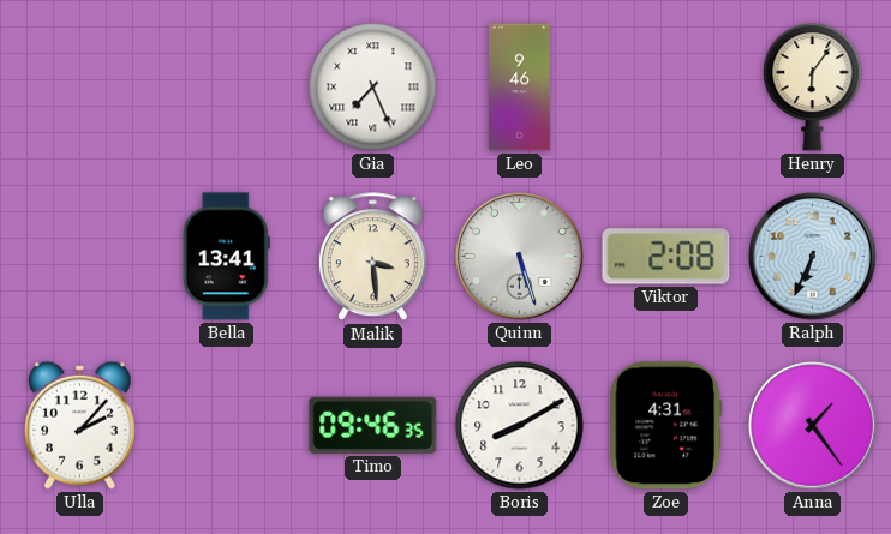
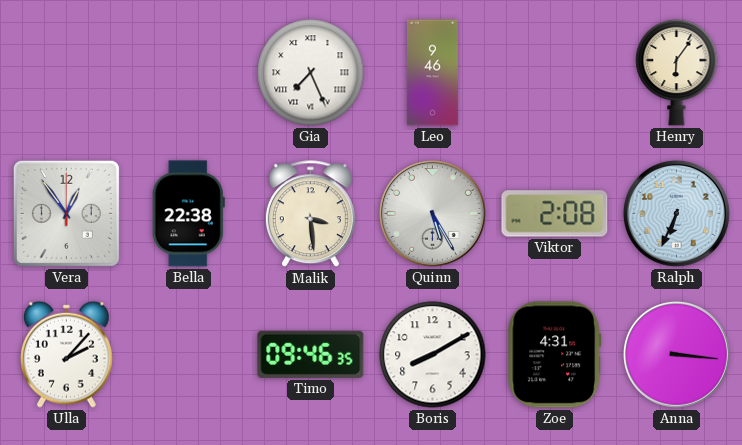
Vera: none -> 12:54
Bella: 13:41 -> 22:38
Quinn: 5:27 -> 5:25
Anna: 1:24 -> 3:16
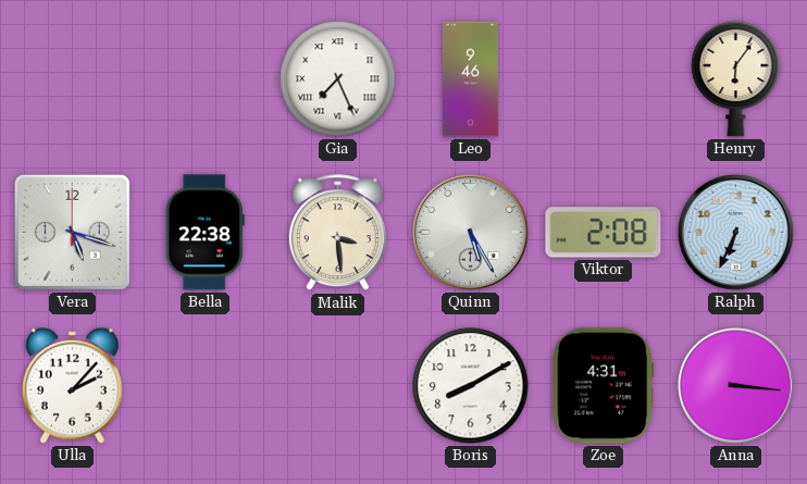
Vera: 12:54 -> 5:18
Timo: 09:46 -> none
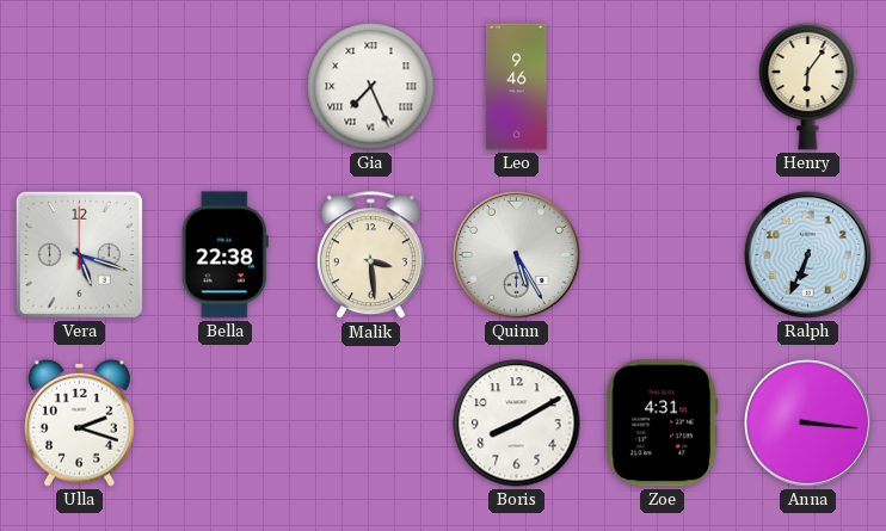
Viktor: 2:08 -> none
Ulla: 2:07 -> 2:18
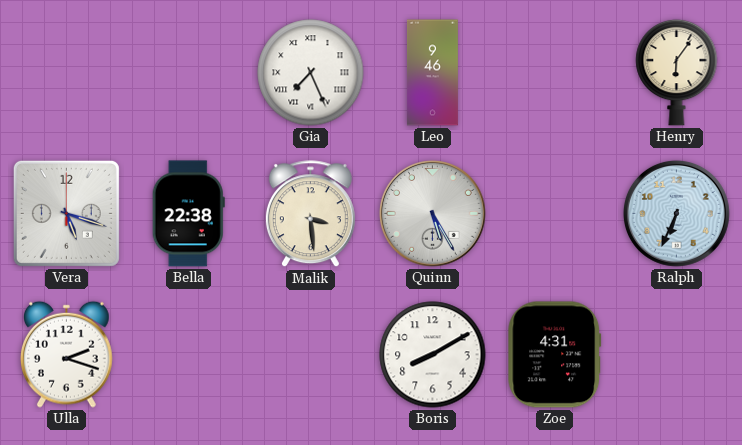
Anna: 3:16 -> none
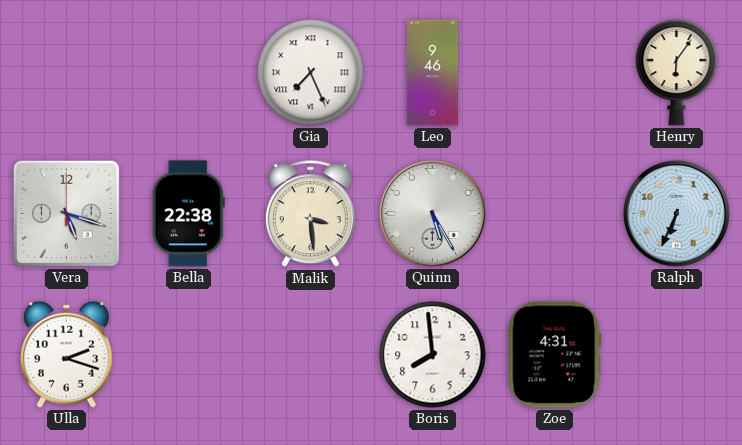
Boris: 8:10 -> 7:59
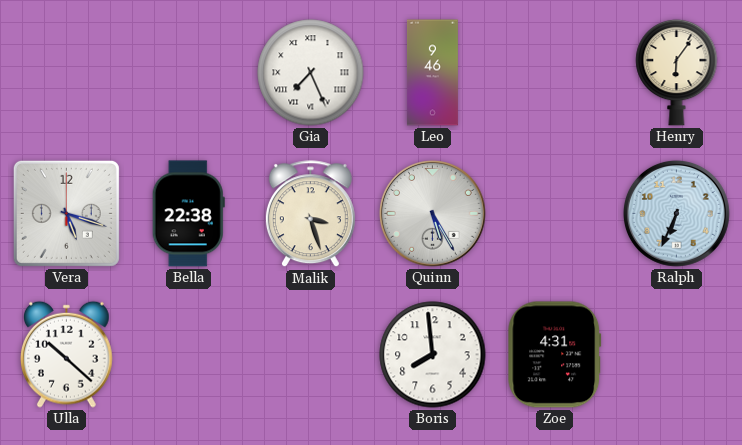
Malik: 3:29 -> 3:27
Ulla: 2:18 -> 10:22
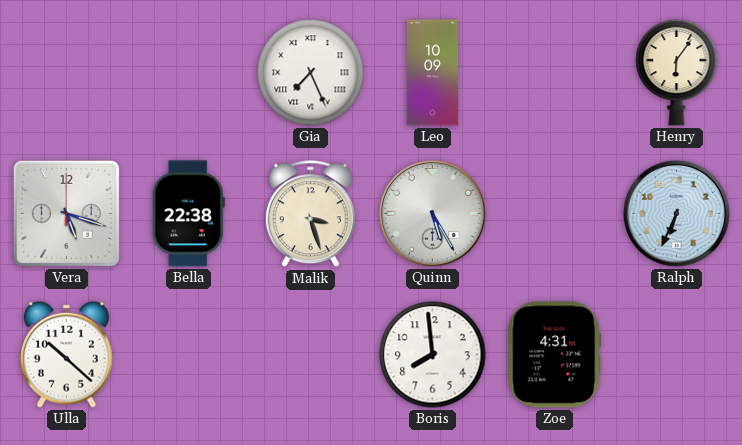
Leo: 9:46 -> 10:09
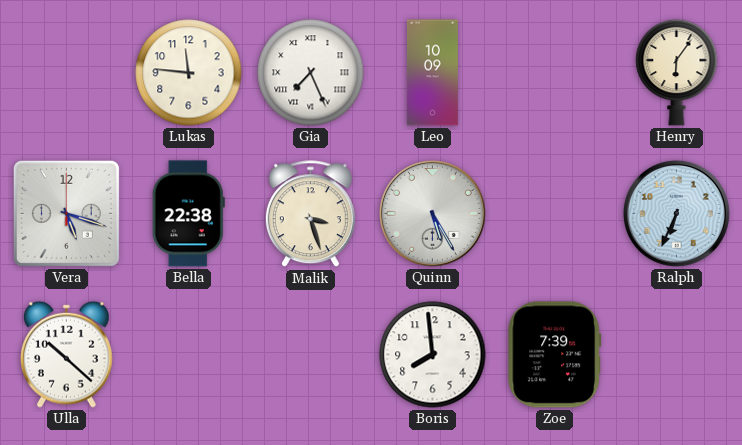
Lukas: none -> 11:46
Zoe: 4:31 -> 7:39
